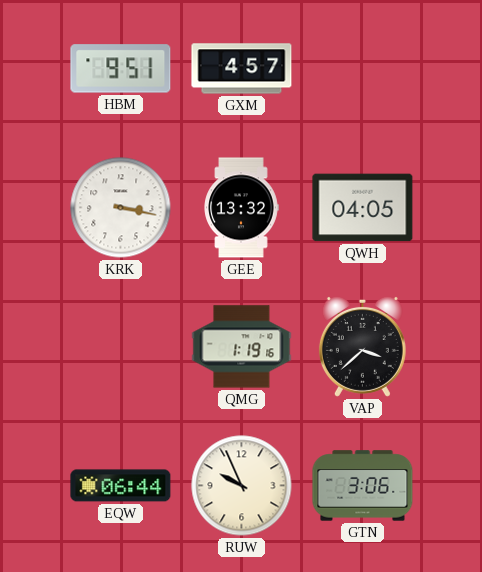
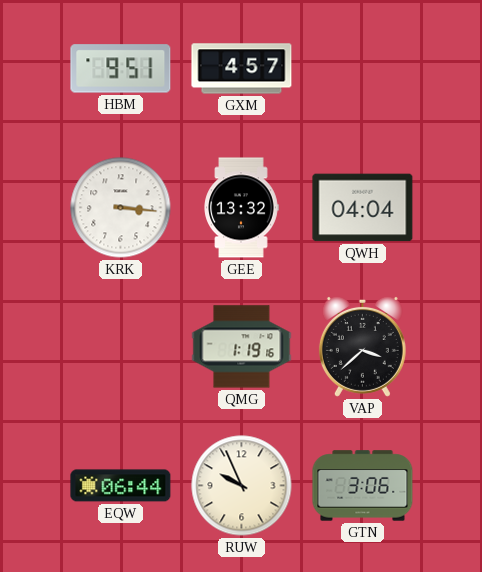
KRK: 3:17 -> 3:16
QWH: 04:05 -> 04:04
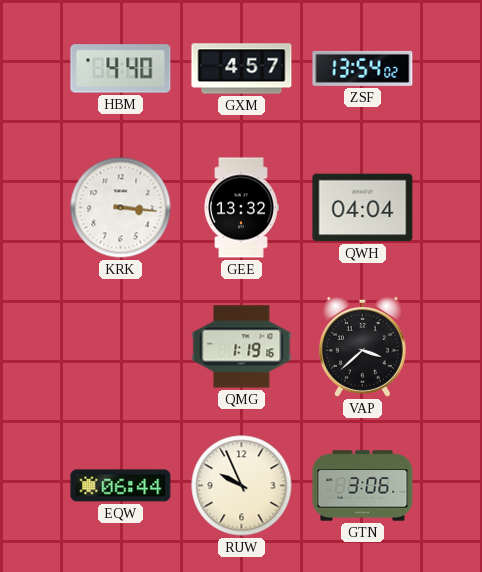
HBM: 9:51 -> 4:40
ZSF: none -> 13:54
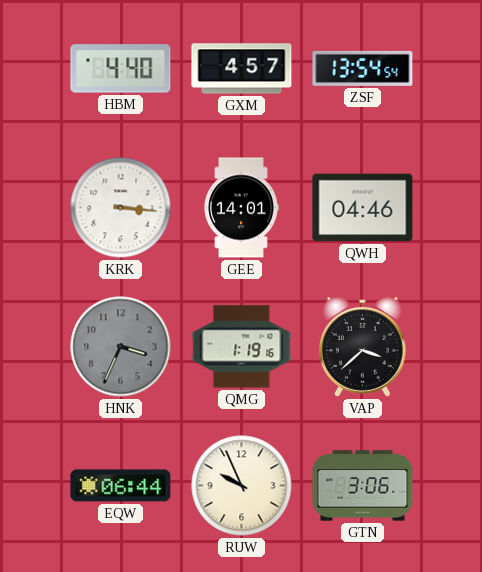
ZSF: 13:54:02 -> 13:54:54
GEE: 13:32 -> 14:01
QWH: 04:04 -> 04:46
HNK: none -> 3:34
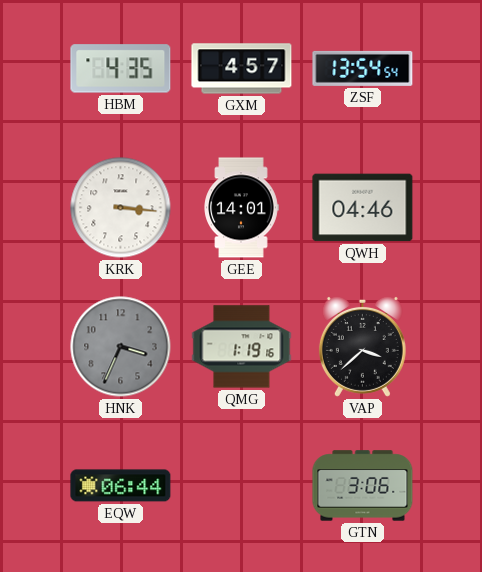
HBM: 4:40 -> 4:35
RUW: 9:56 -> none
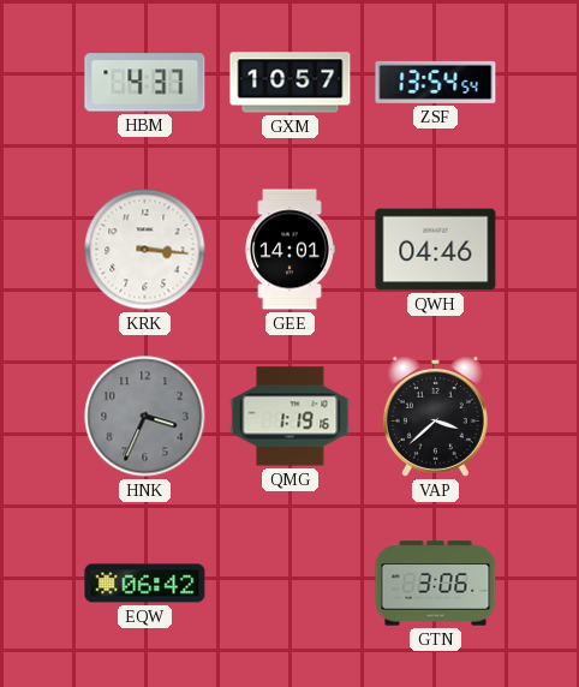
HBM: 4:35 -> 4:37
GXM: 4:57 -> 10:57
EQW: 06:44 -> 06:42
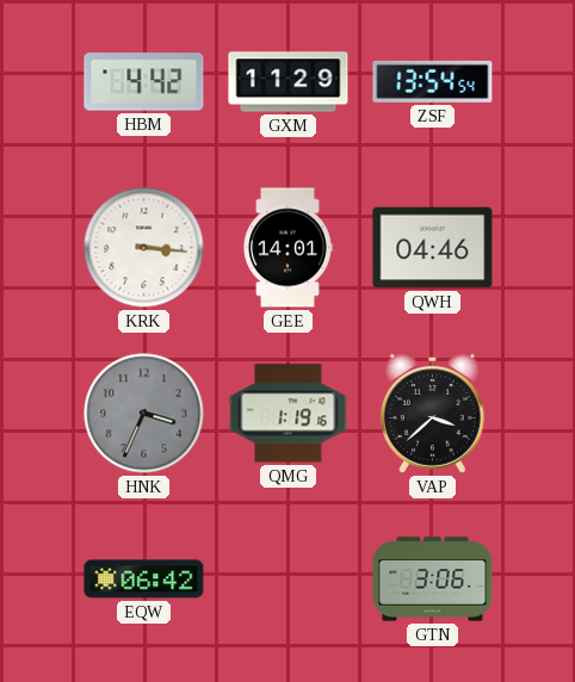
HBM: 4:37 -> 4:42
GXM: 10:57 -> 11:29
